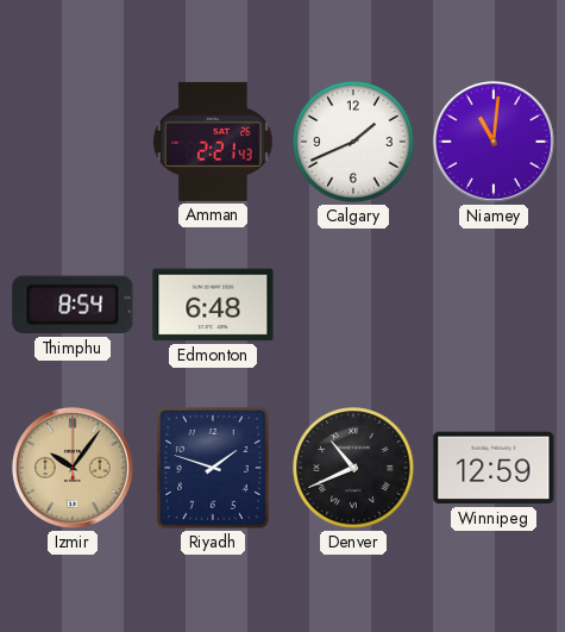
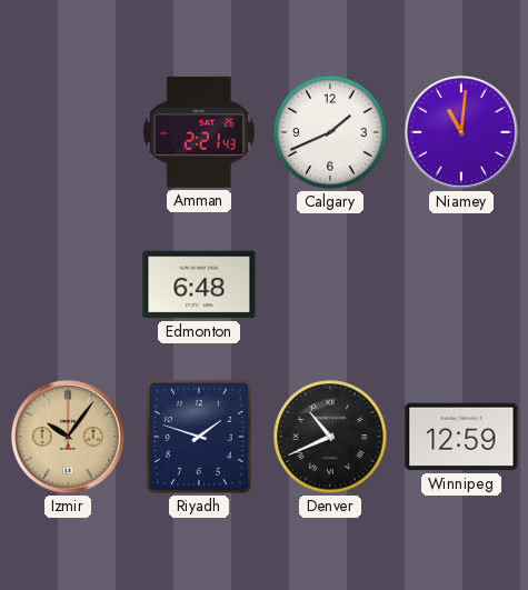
Thimphu: 8:54 -> none
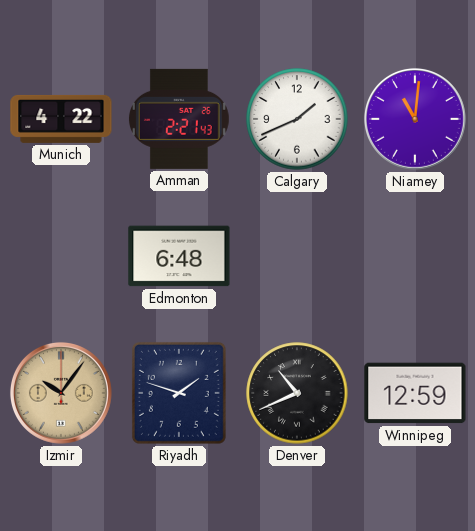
Munich: none -> 4:22
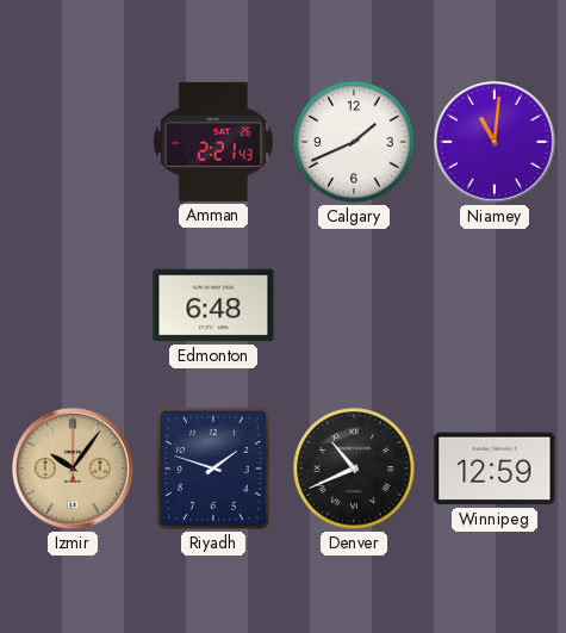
Munich: 4:22 -> none
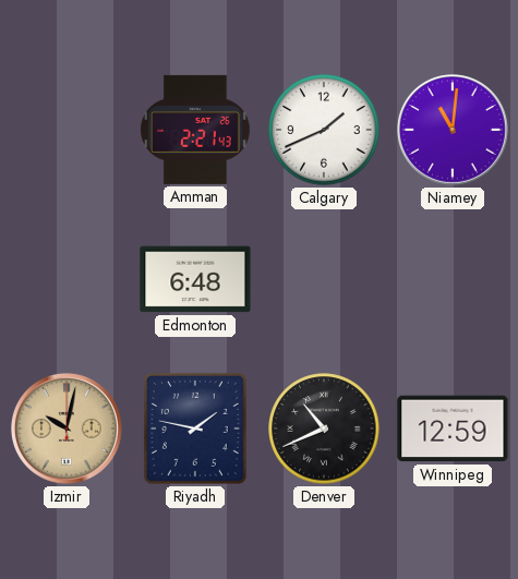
Izmir: 10:06 -> 10:02
Riyadh: 1:48 -> 1:47
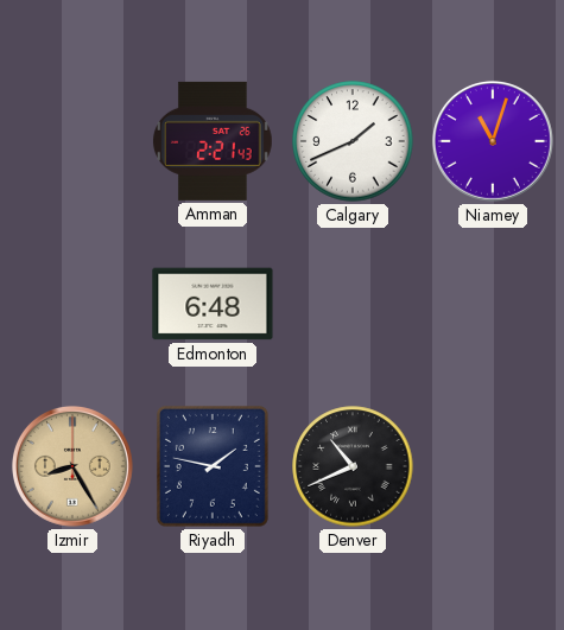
Niamey: 11:01 -> 11:03
Izmir: 10:02 -> 8:25
Winnipeg: 12:59 -> none
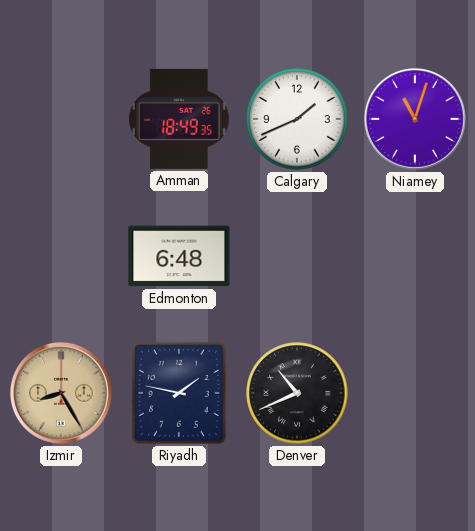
Amman: 2:21 -> 18:49
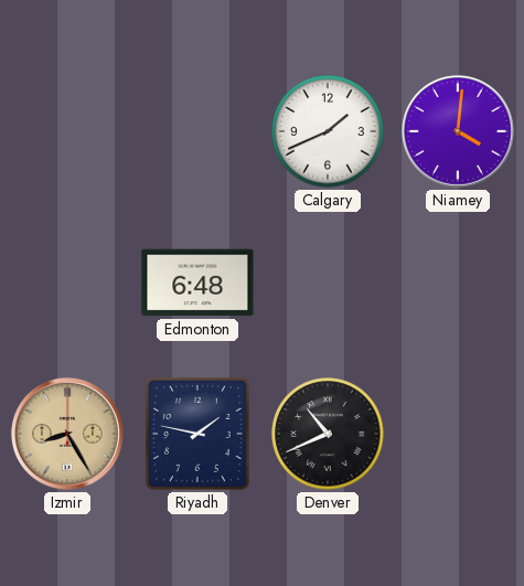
Amman: 18:49 -> none
Niamey: 11:03 -> 4:01
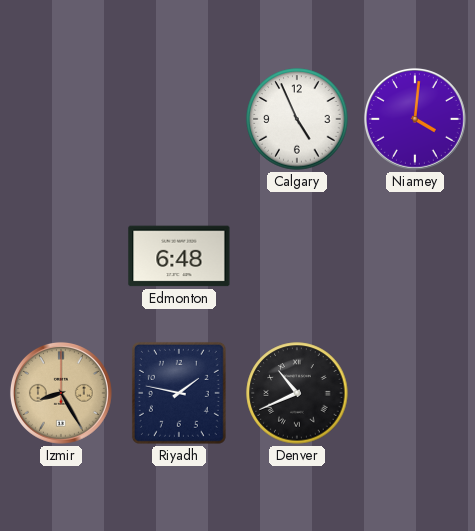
Calgary: 1:41 -> 4:56
